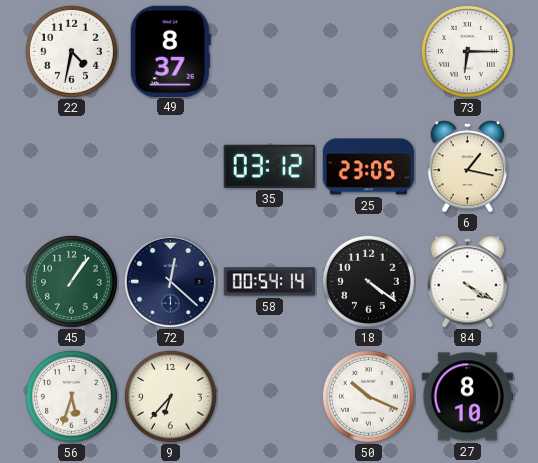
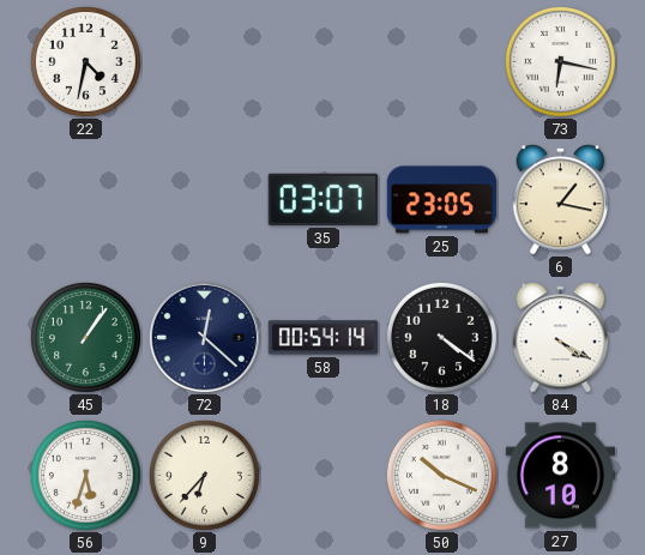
49: 8:37 -> none
73: 6:15 -> 6:17
35: 03:12 -> 03:07
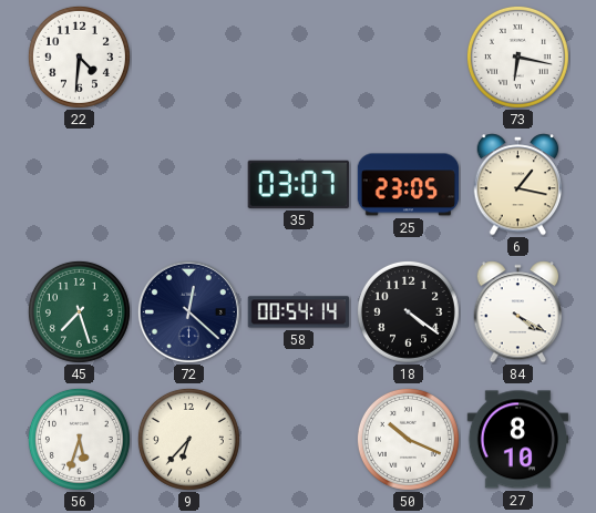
22: 4:32 -> 4:31
45: 1:06 -> 7:27
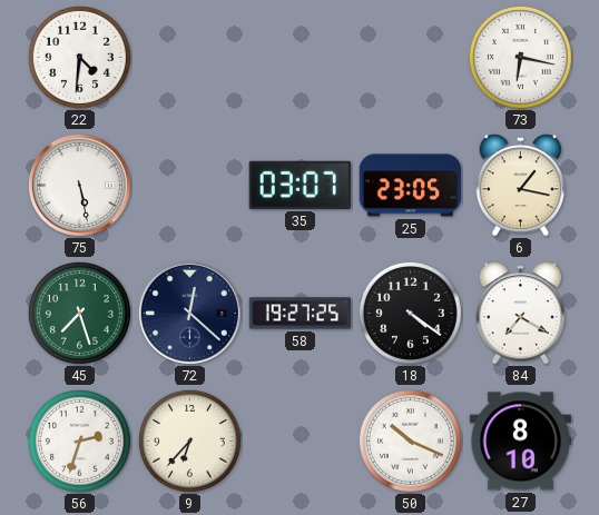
75: none -> 5:28
58: 00:54 -> 19:27
84: 4:20 -> 7:20
56: 5:33 -> 2:33
